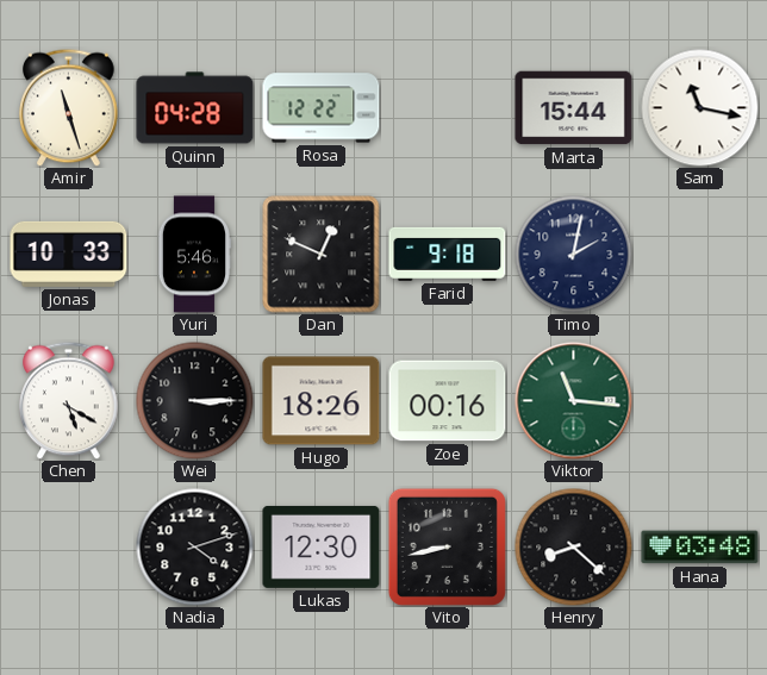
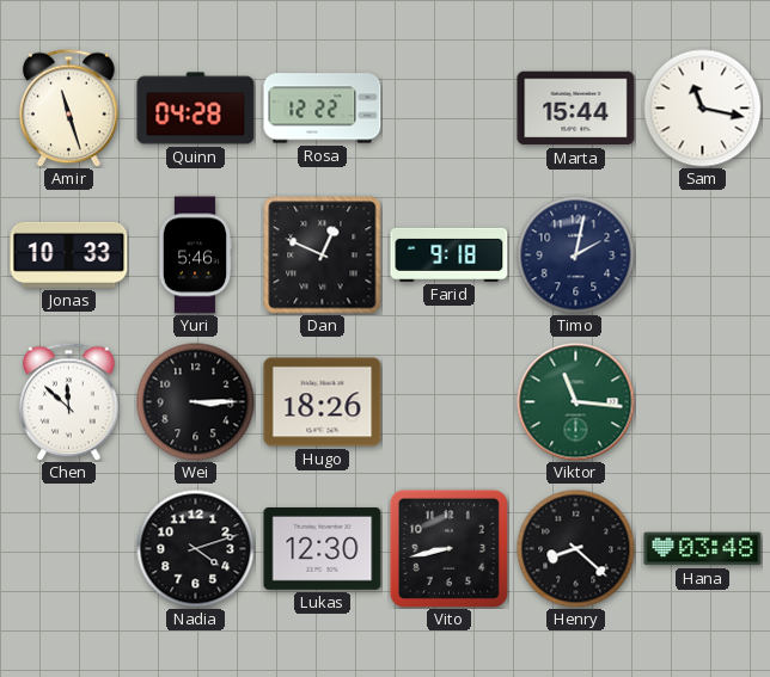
Chen: 5:20 -> 11:52
Zoe: 00:16 -> none
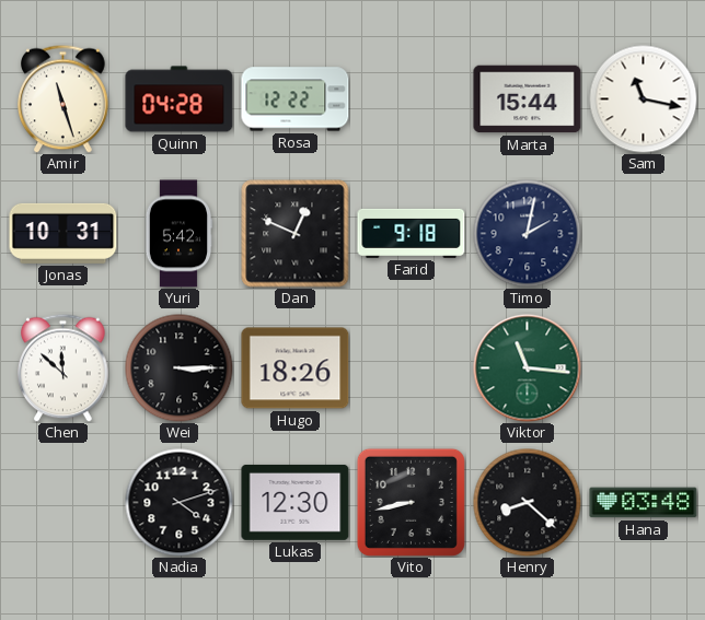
Jonas: 10:33 -> 10:31
Yuri: 5:46 -> 5:42
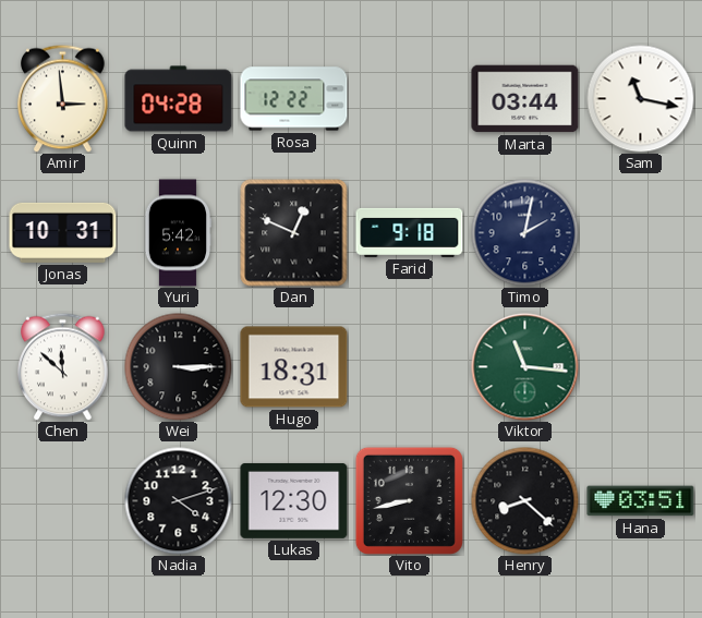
Amir: 11:27 -> 2:59
Marta: 15:44 -> 03:44
Hugo: 18:26 -> 18:31
Hana: 03:48 -> 03:51
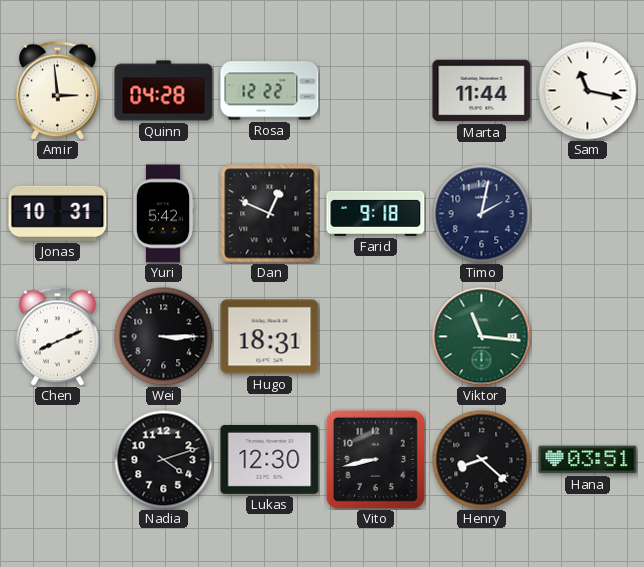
Marta: 03:44 -> 11:44
Chen: 11:52 -> 8:11
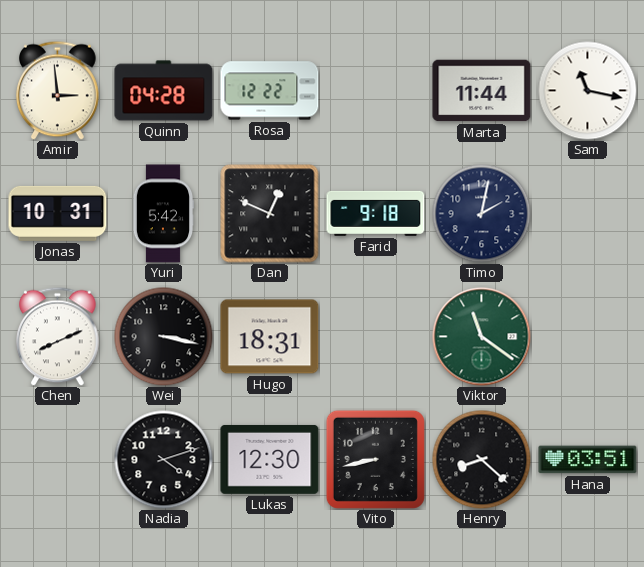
Wei: 3:15 -> 3:17
Viktor: 11:16 -> 11:21
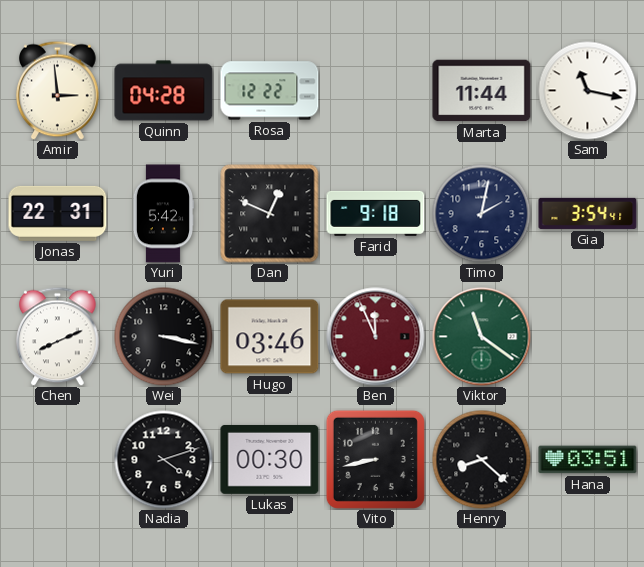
Jonas: 10:31 -> 22:31
Gia: none -> 3:54
Hugo: 18:31 -> 03:46
Ben: none -> 11:56
Lukas: 12:30 -> 00:30
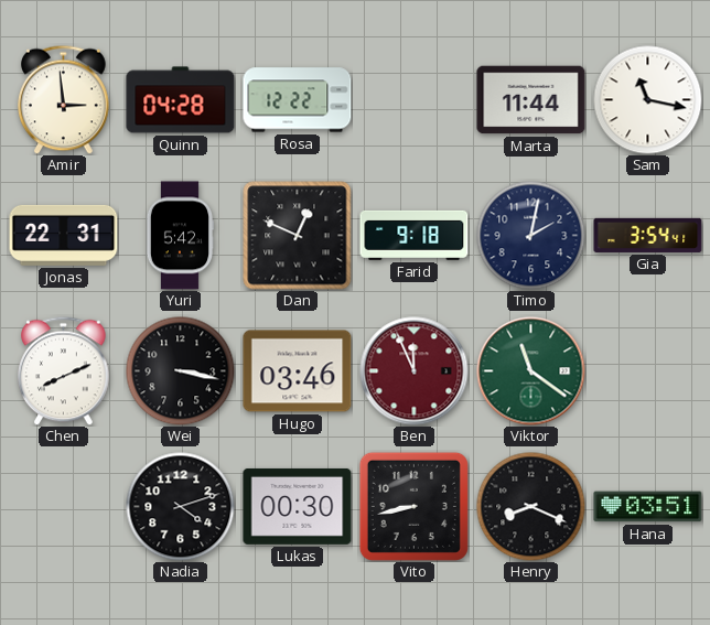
Henry: 8:22 -> 8:19
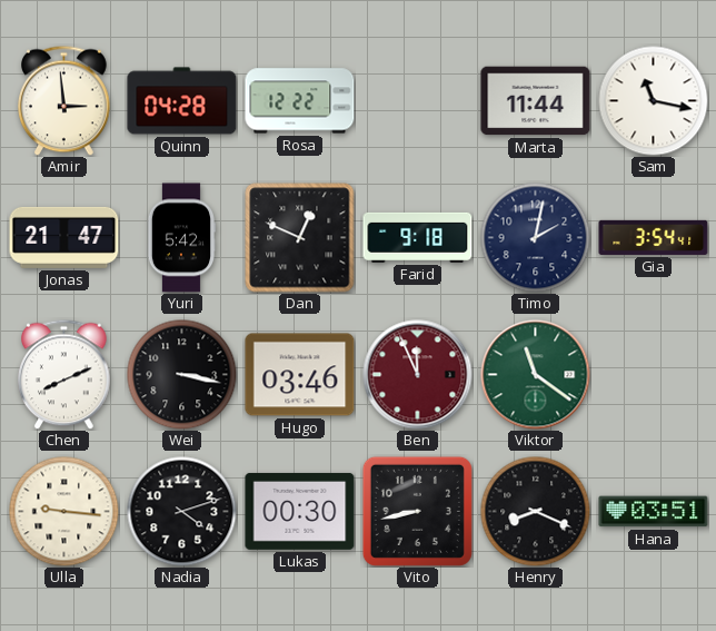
Jonas: 22:31 -> 21:47
Ulla: none -> 9:16
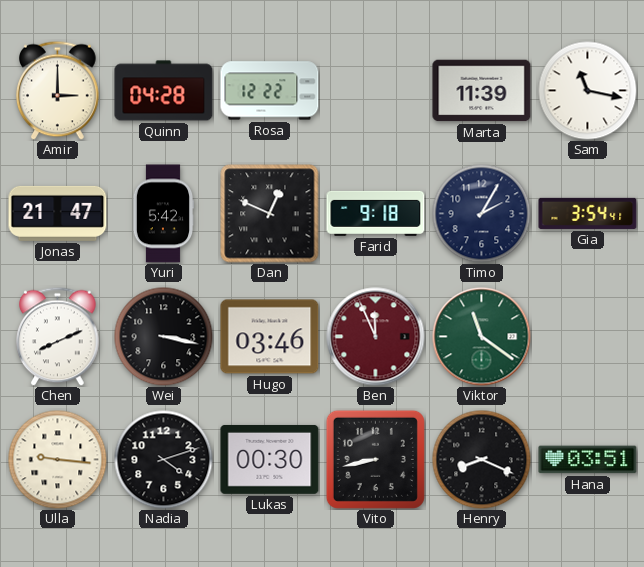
Amir: 2:59 -> 3:00
Marta: 11:44 -> 11:39
Timo: 2:02 -> 2:05
